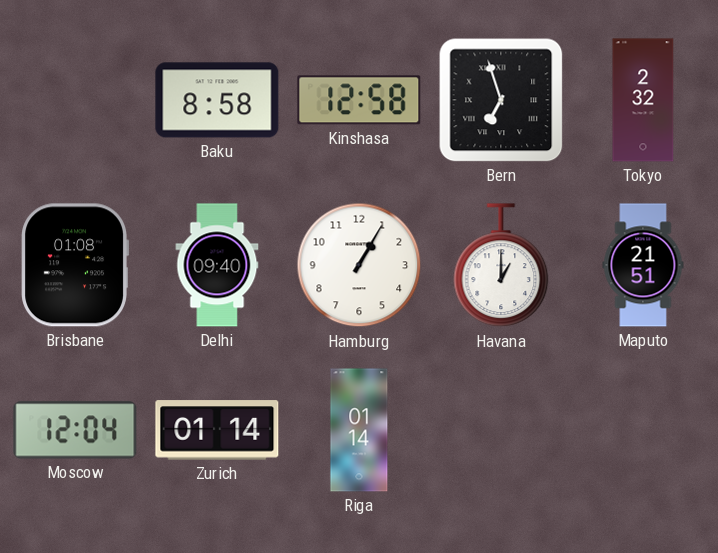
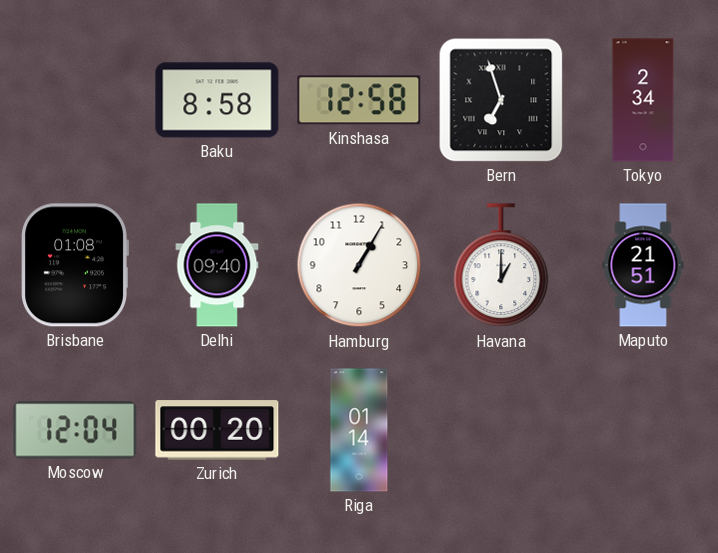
Tokyo: 2:32 -> 2:34
Zurich: 01:14 -> 00:20
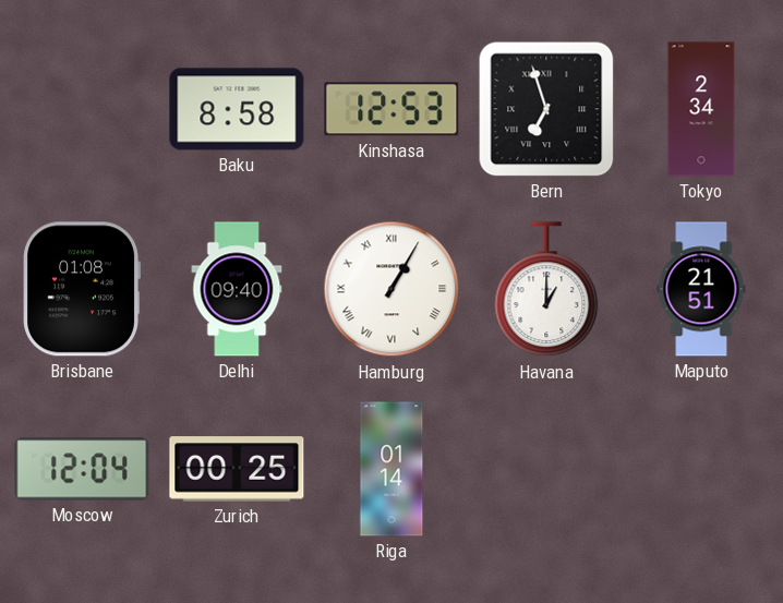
Kinshasa: 12:58 -> 12:53
Hamburg numerals: Arabic -> Roman
Zurich: 00:20 -> 00:25
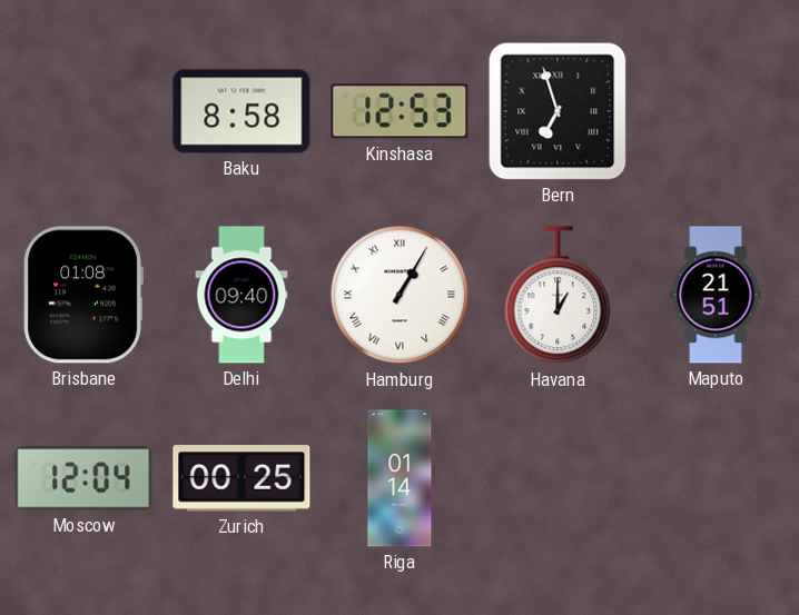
Tokyo: 2:34 -> none
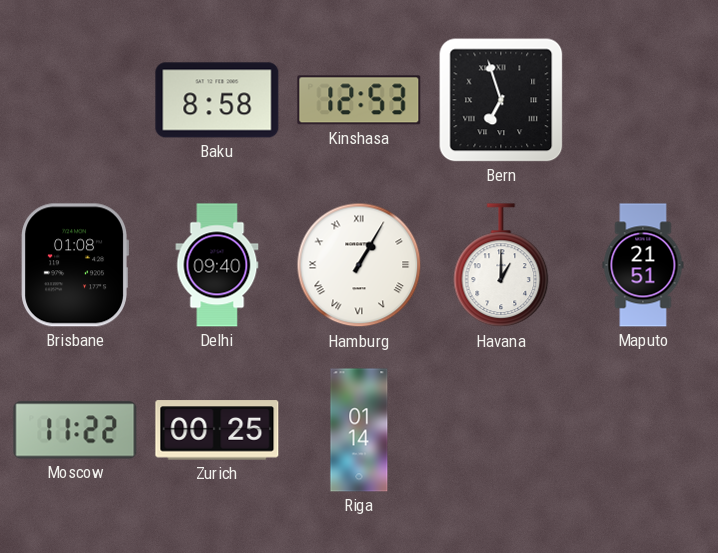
Moscow: 12:04 -> 11:22
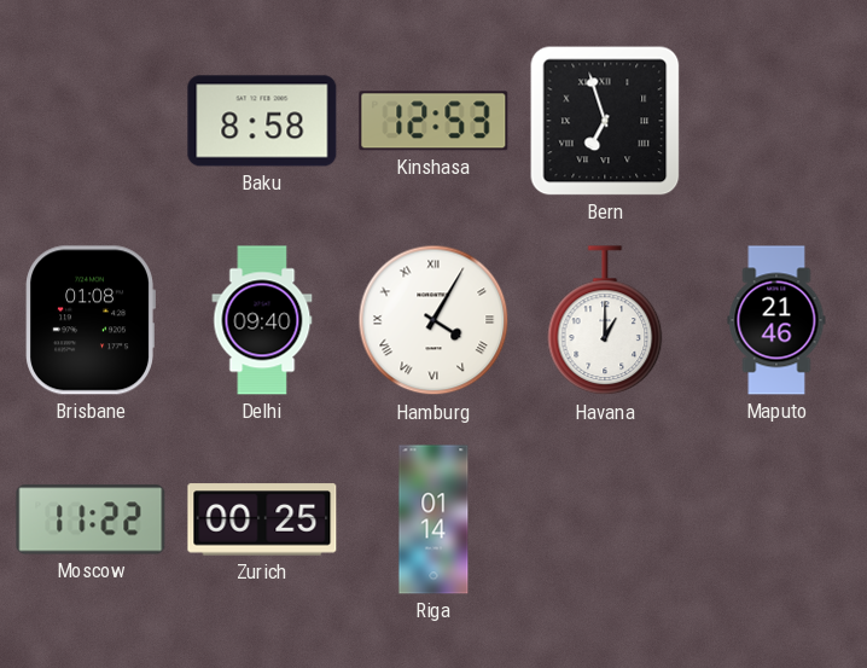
Hamburg: 1:05 -> 4:05
Maputo: 21:51 -> 21:46
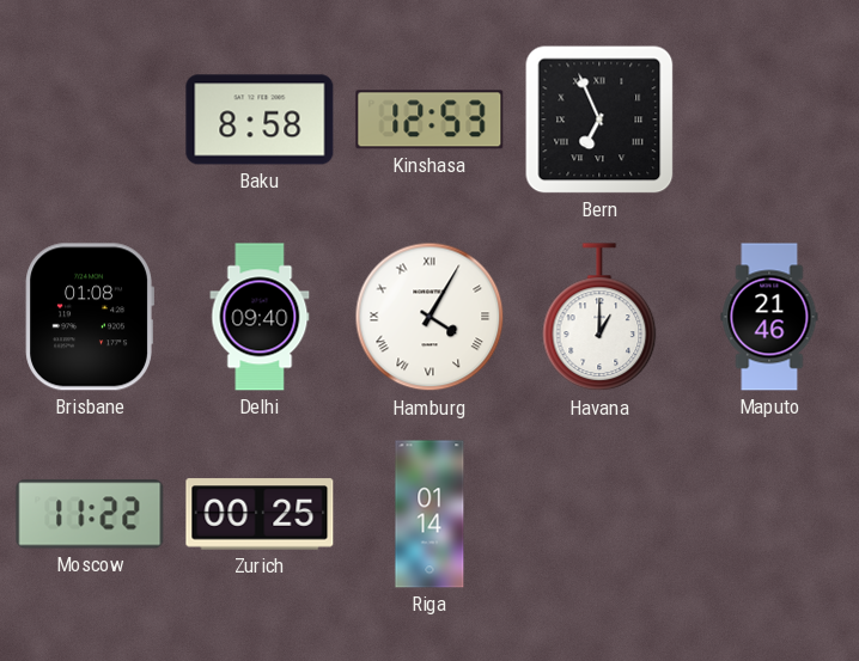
Bern: 6:57 -> 6:56
